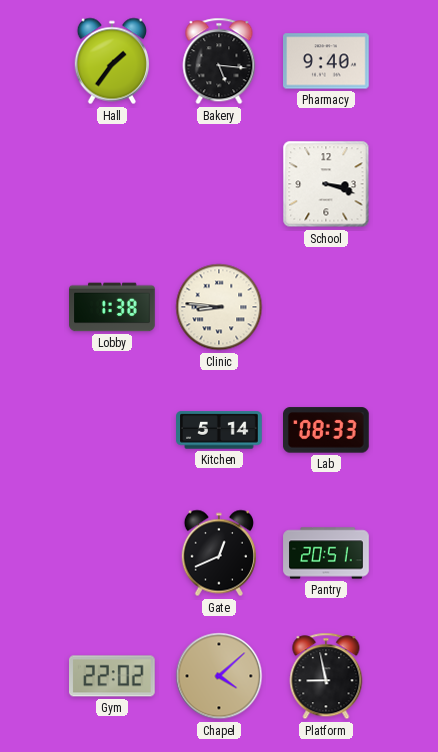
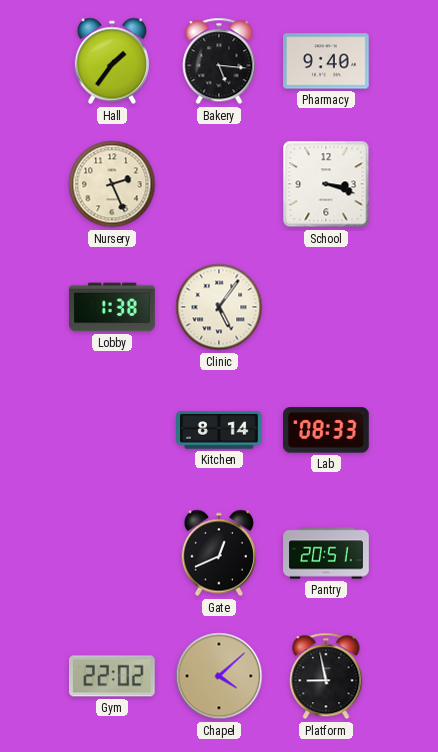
Nursery: none -> 2:26
Clinic: 8:46 -> 5:06
Kitchen: 5:14 -> 8:14
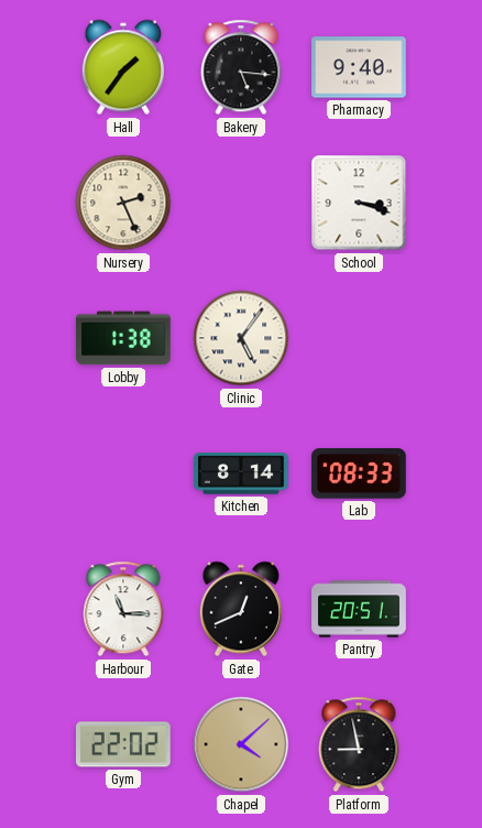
Harbour: none -> 11:15
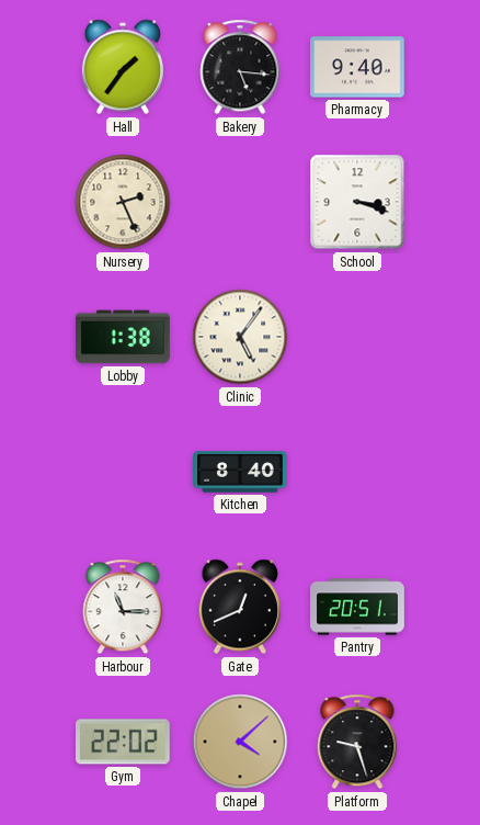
Kitchen: 8:14 -> 8:40
Lab: 08:33 -> none
Platform: 8:58 -> 9:27
